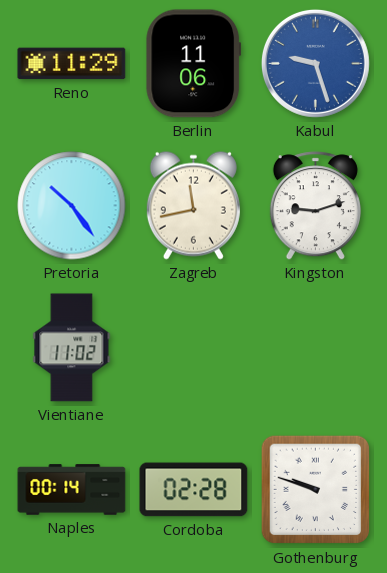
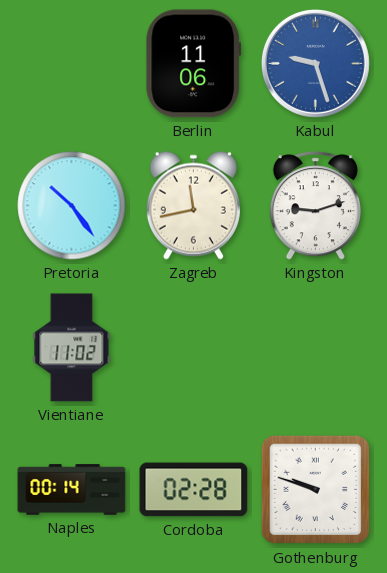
Reno: 11:29 -> none
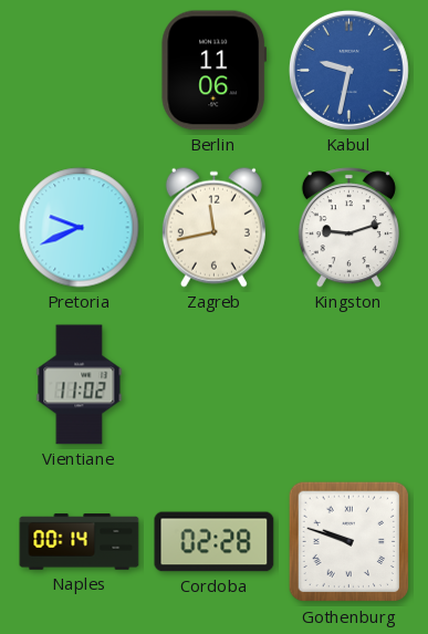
Kabul: 9:27 -> 9:32
Pretoria: 10:24 -> 9:41
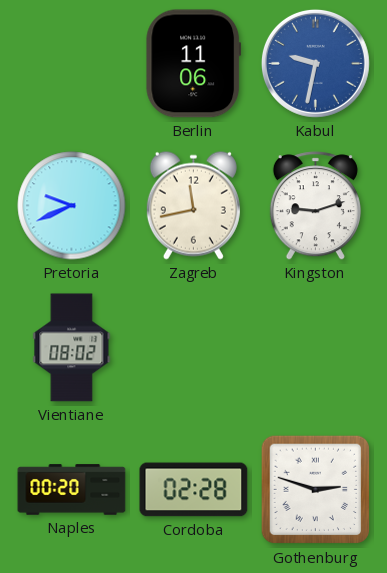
Vientiane: 11:02 -> 08:02
Naples: 00:14 -> 00:20
Gothenburg: 9:48 -> 2:48
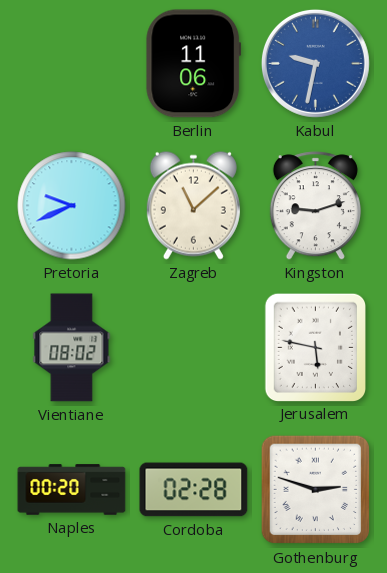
Zagreb: 11:43 -> 11:08
Jerusalem: none -> 5:47
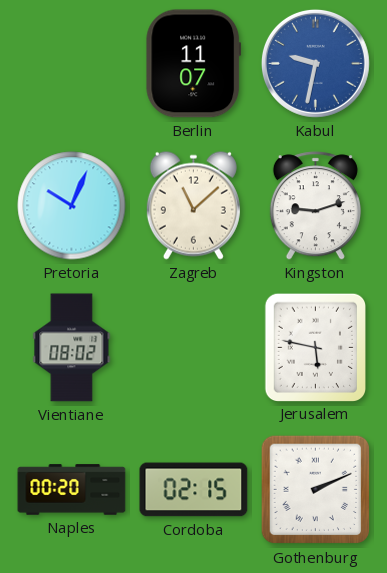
Berlin: 11:06 -> 11:07
Pretoria: 9:41 -> 10:04
Cordoba: 02:28 -> 02:15
Gothenburg: 2:48 -> 2:11
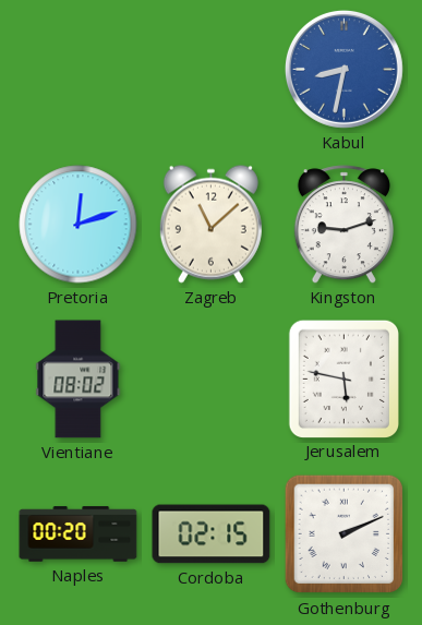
Berlin: 11:07 -> none
Kabul: 9:32 -> 8:32
Pretoria: 10:04 -> 12:12
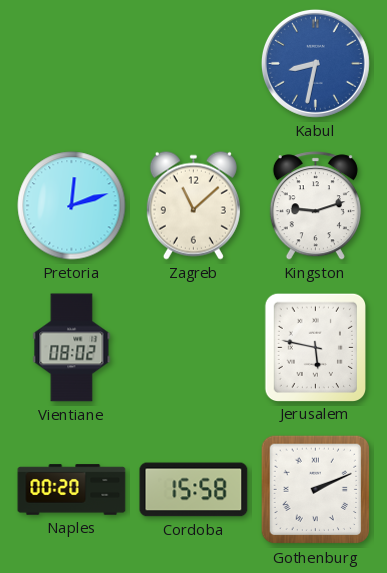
Cordoba: 02:15 -> 15:58
